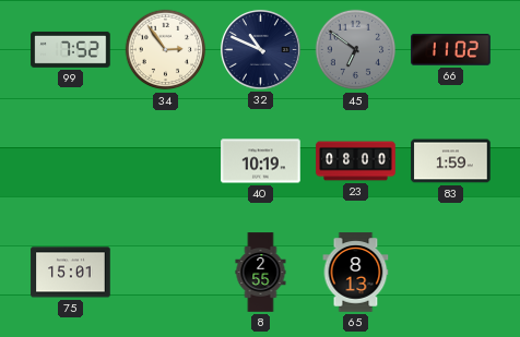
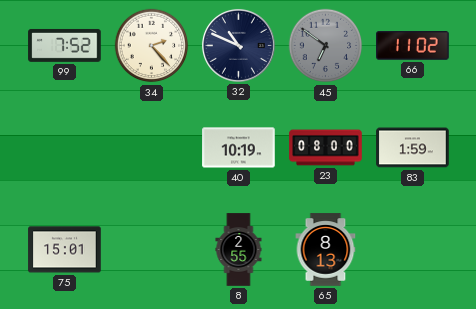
34: 2:54 -> 2:23
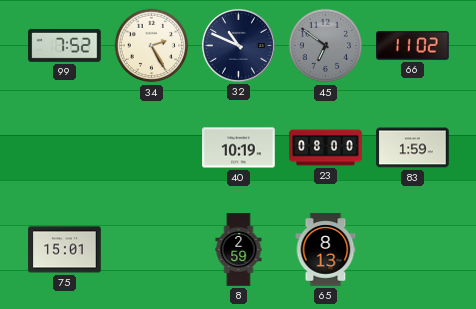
34: 2:23 -> 2:25
8: 2:55 -> 2:59
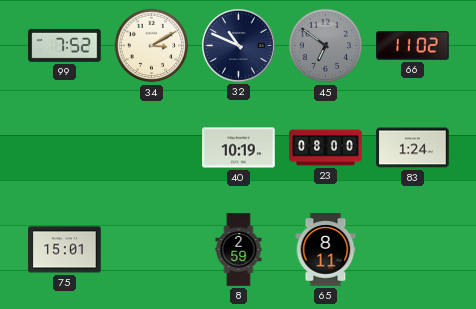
34: 2:25 -> 3:10
83: 1:59 -> 1:24
65: 8:13 -> 8:11
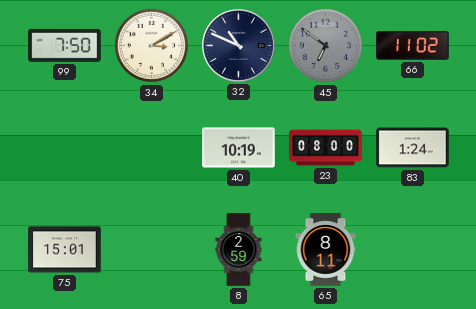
99: 7:52 -> 7:50
